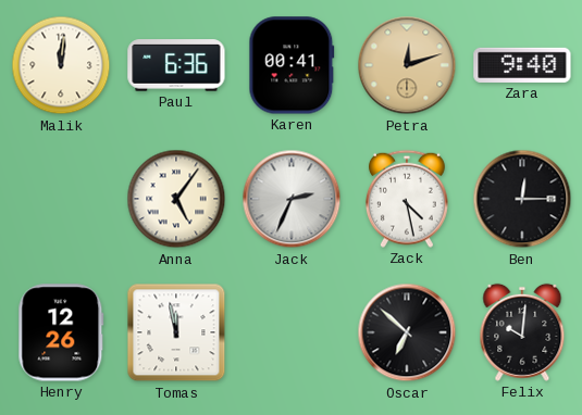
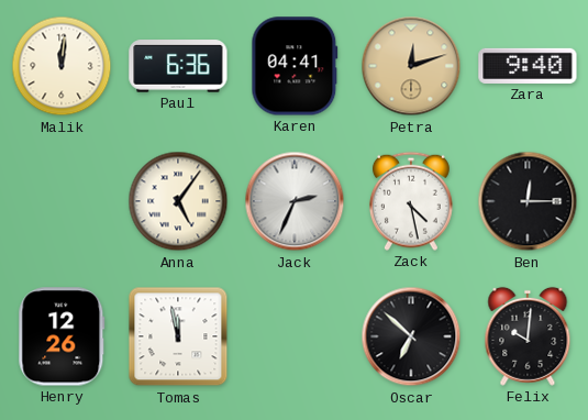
Karen: 00:41 -> 04:41
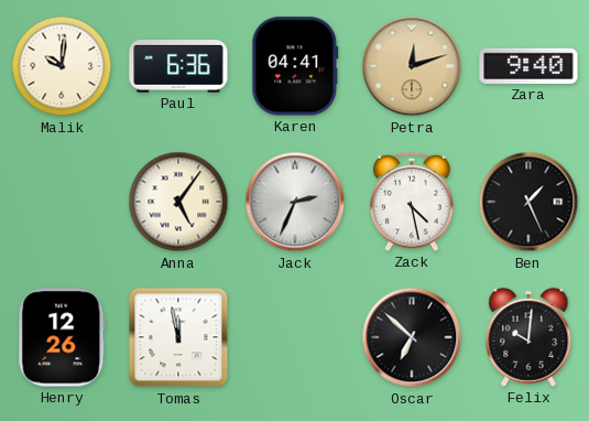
Malik: 12:01 -> 10:01
Ben: 12:15 -> 1:26
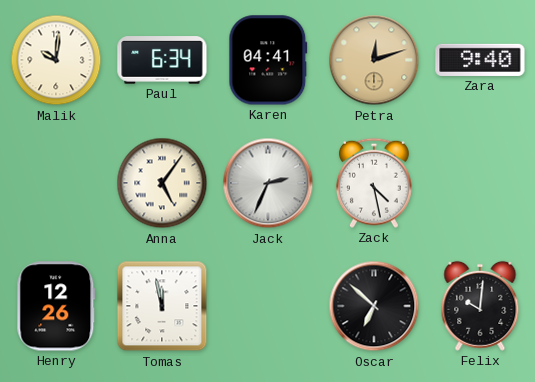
Paul: 6:36 -> 6:34
Ben: 1:26 -> none
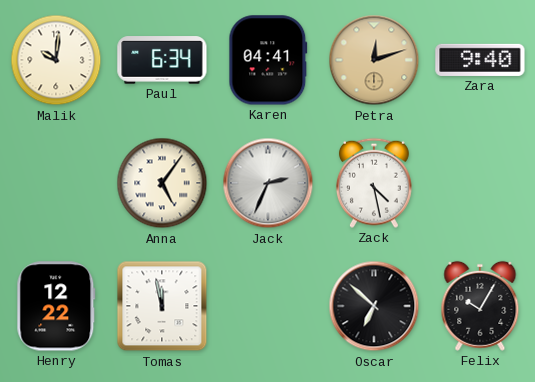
Henry: 12:26 -> 12:22
Felix: 10:01 -> 10:05
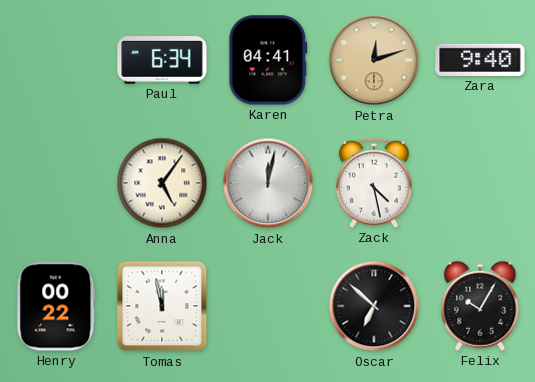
Malik: 10:01 -> none
Jack: 2:34 -> 12:02
Henry: 12:22 -> 00:22
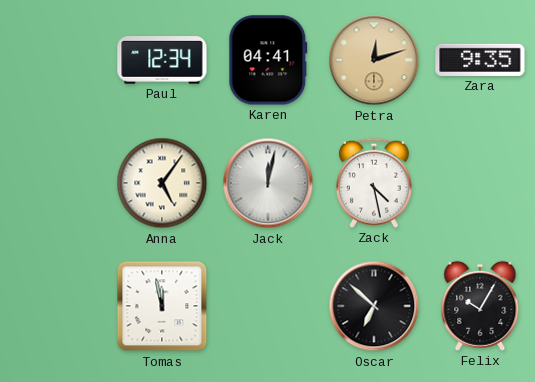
Paul: 6:34 -> 12:34
Zara: 9:40 -> 9:35
Henry: 00:22 -> none
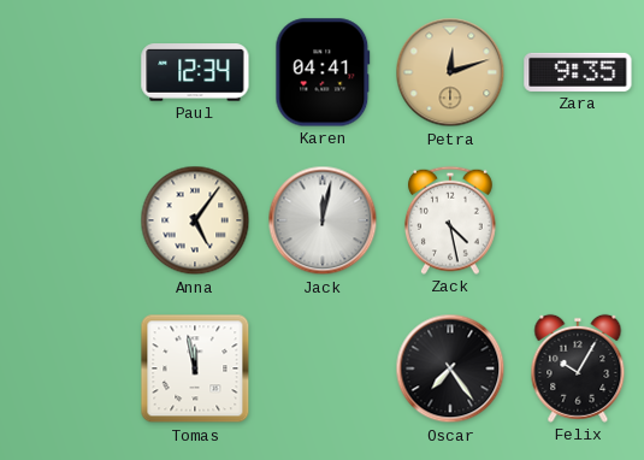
Oscar: 6:52 -> 7:24
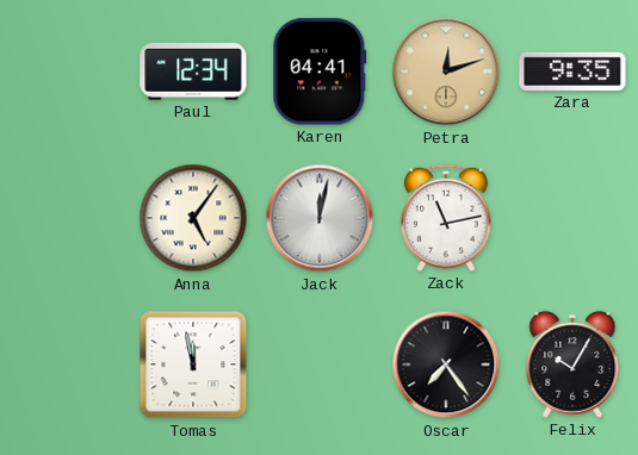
Zack: 4:28 -> 11:13
